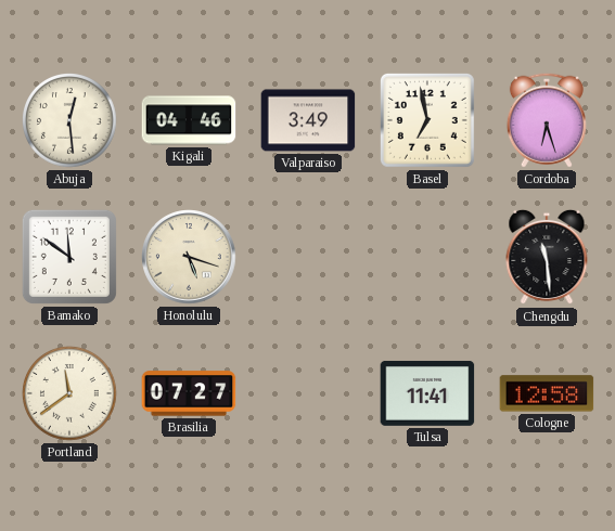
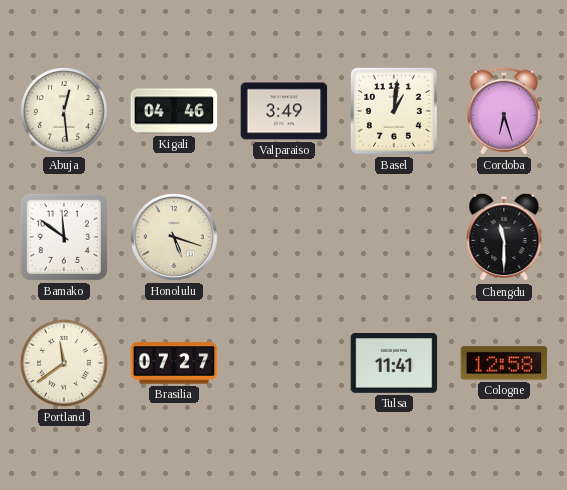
Basel: 6:58 -> 1:01
Chengdu: 11:29 -> 11:30
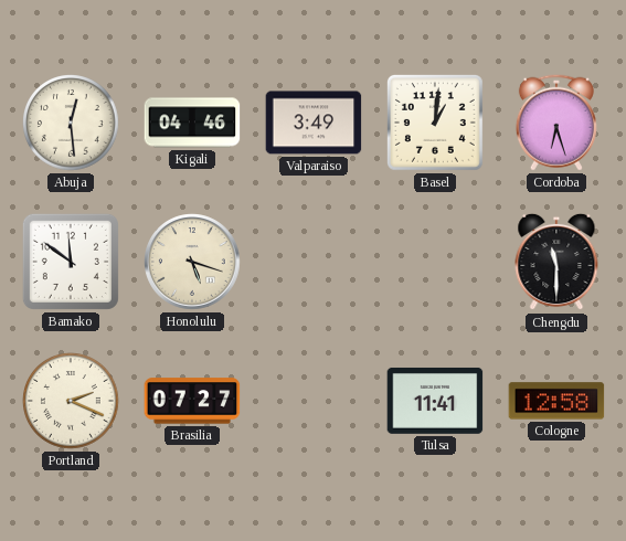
Portland: 11:39 -> 2:19
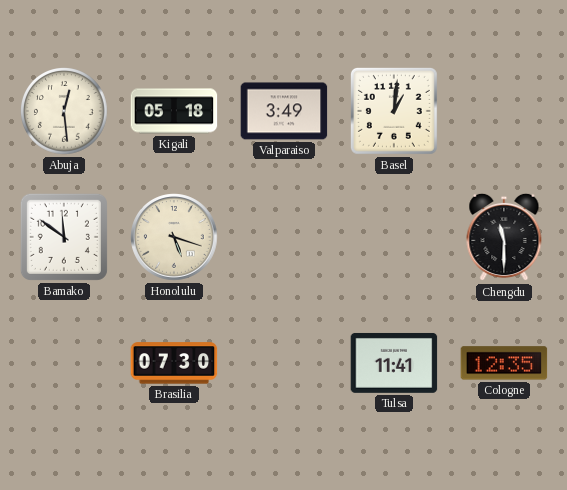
Kigali: 04:46 -> 05:18
Cordoba: 6:27 -> none
Portland: 2:19 -> none
Brasilia: 07:27 -> 07:30
Cologne: 12:58 -> 12:35
